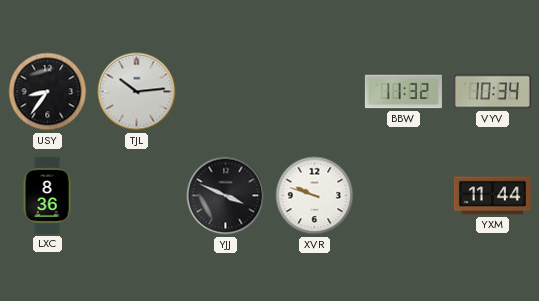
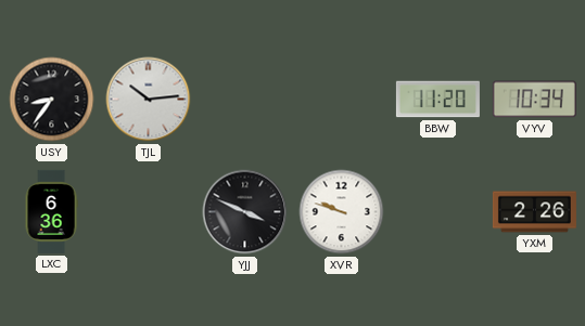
BBW: 11:32 -> 11:20
LXC: 8:36 -> 6:36
YXM: 11:44 -> 2:26
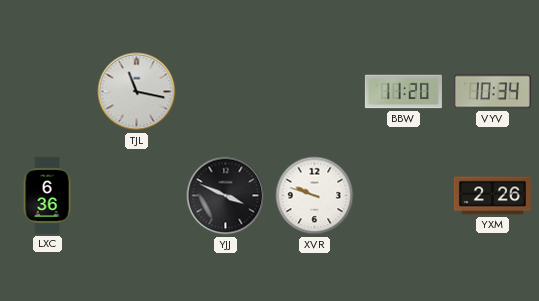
USY: 8:36 -> none
TJL: 10:14 -> 11:17
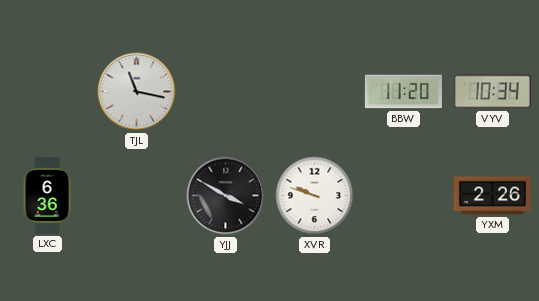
YJJ: 3:49 -> 3:50
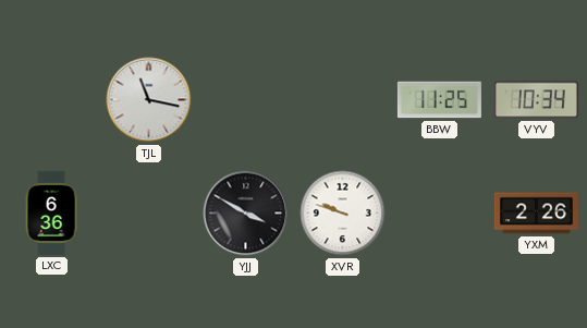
BBW: 11:20 -> 11:25
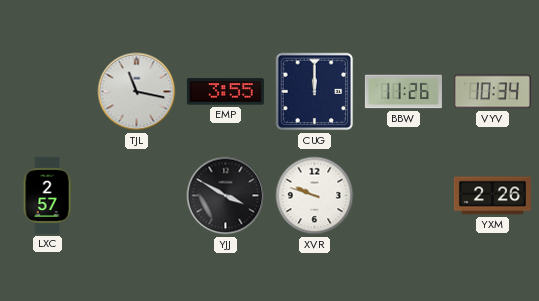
EMP: none -> 3:55
CUG: none -> 12:00
BBW: 11:25 -> 11:26
LXC: 6:36 -> 2:57
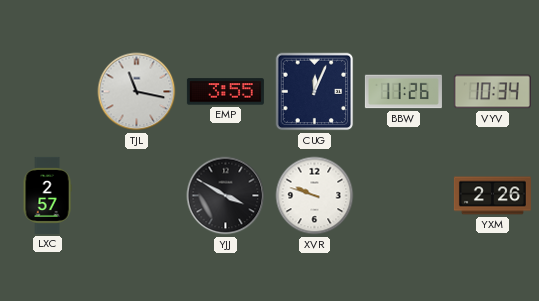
CUG: 12:00 -> 12:04
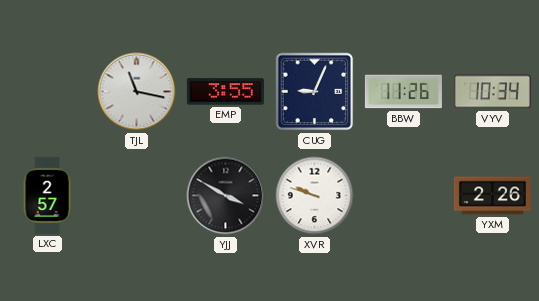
CUG: 12:04 -> 9:04
